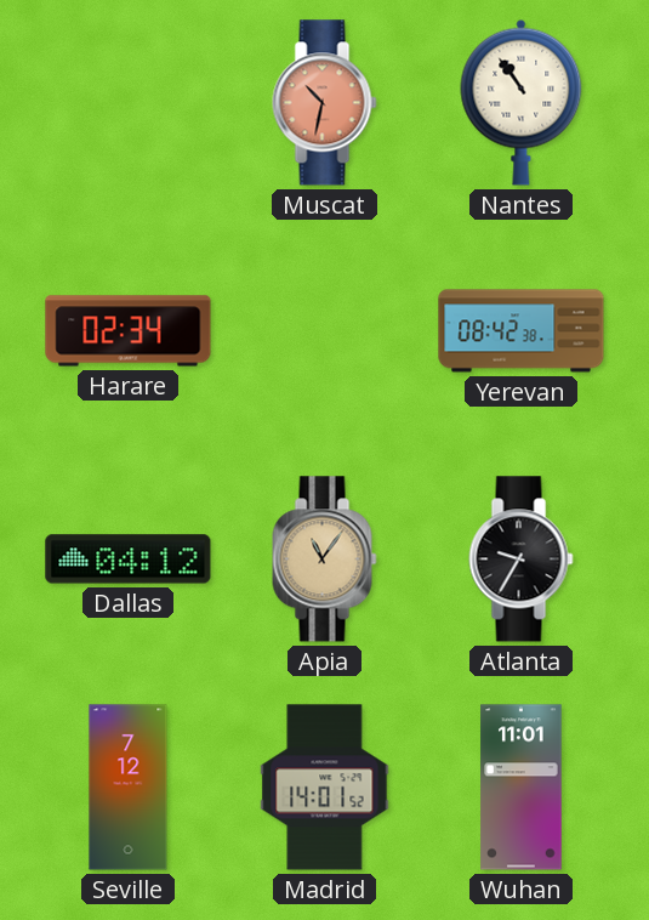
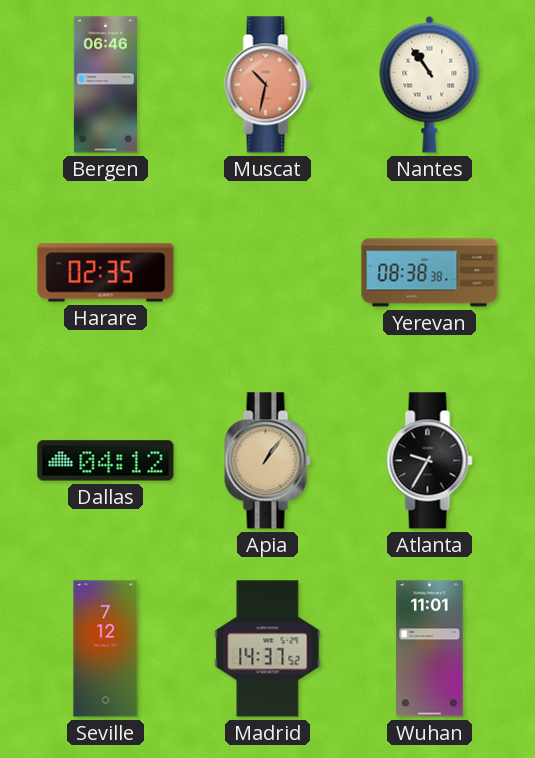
Bergen: none -> 06:46
Harare: 02:34 -> 02:35
Yerevan: 08:42 -> 08:38
Apia: 11:06 -> 1:06
Madrid: 14:01 -> 14:37
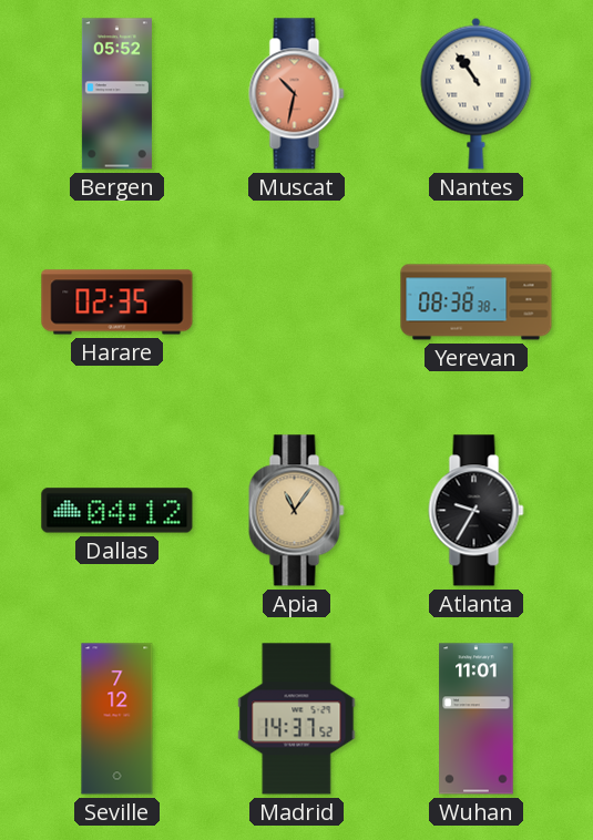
Bergen: 06:46 -> 05:52
Apia: 1:06 -> 11:06
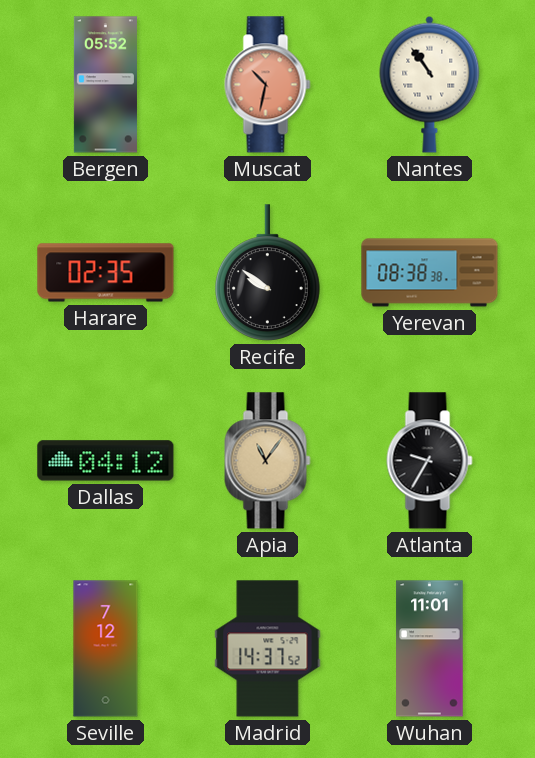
Recife: none -> 9:51
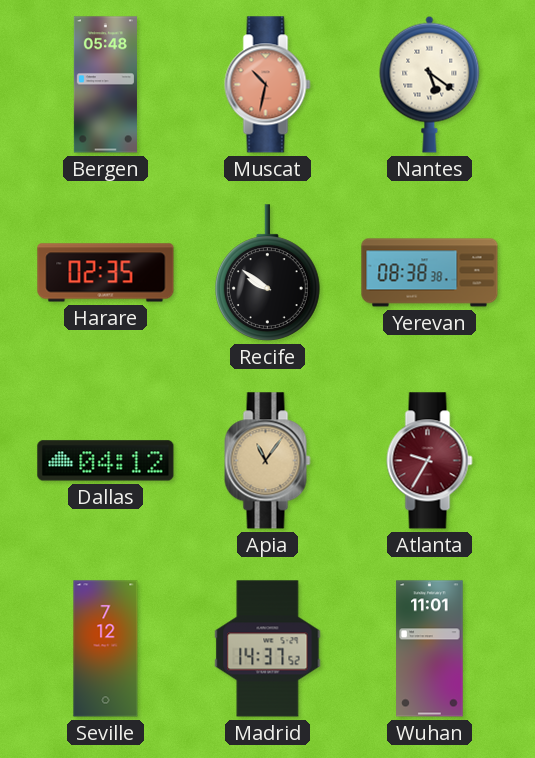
Bergen: 05:52 -> 05:48
Nantes: 10:54 -> 5:21
Atlanta dial: black -> burgundy
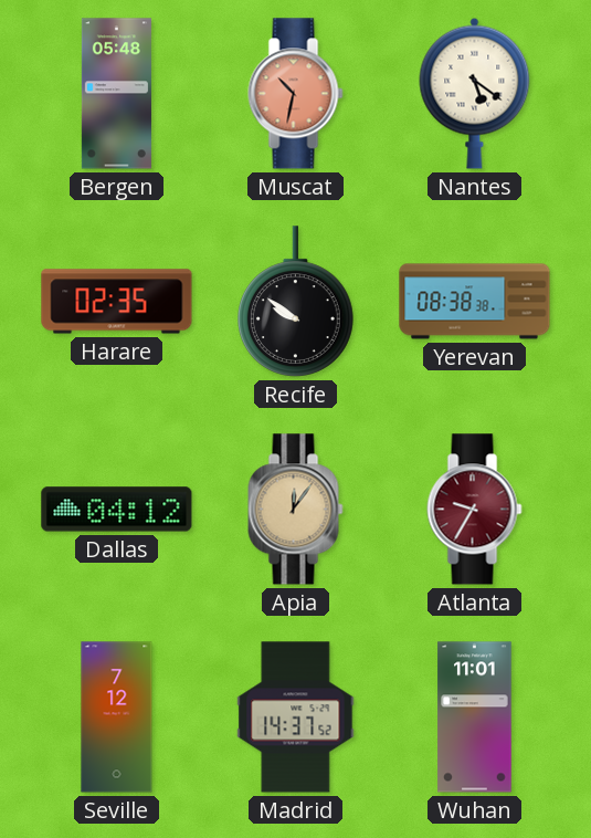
Apia: 11:06 -> 12:06
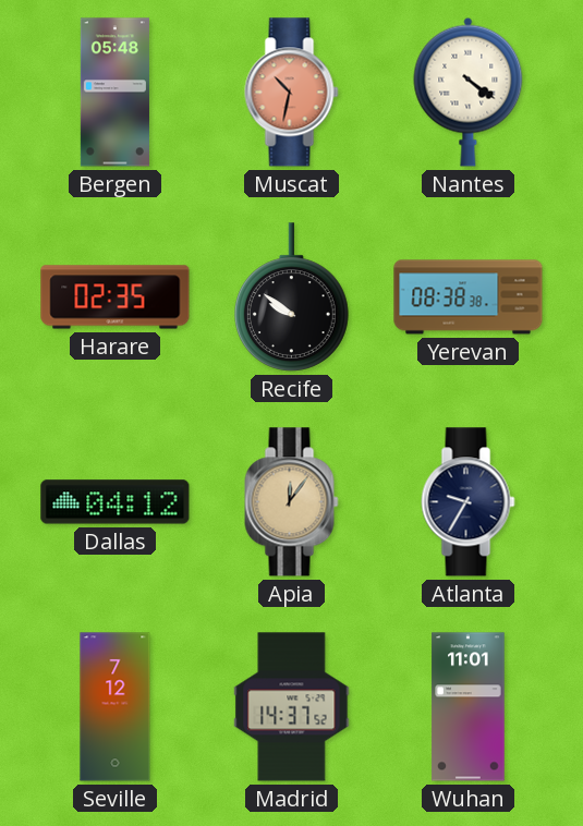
Nantes: 5:21 -> 4:21
Atlanta dial: burgundy -> navy
